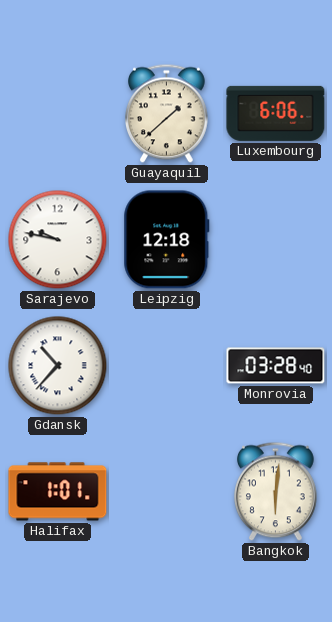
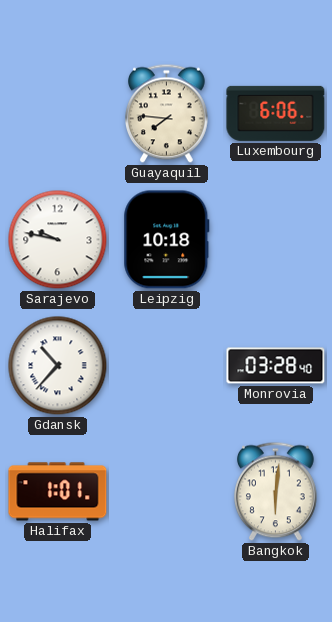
Guayaquil: 1:38 -> 7:46
Leipzig: 12:18 -> 10:18
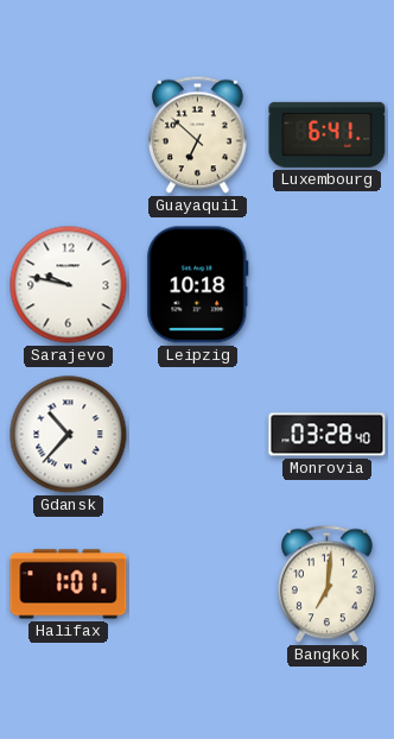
Guayaquil: 7:46 -> 6:52
Luxembourg: 6:06 -> 6:41
Bangkok: 6:01 -> 7:01
